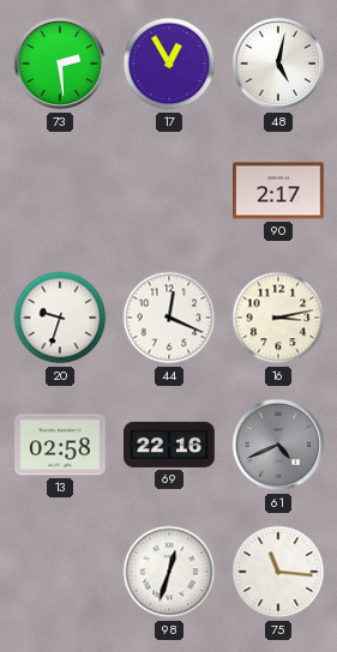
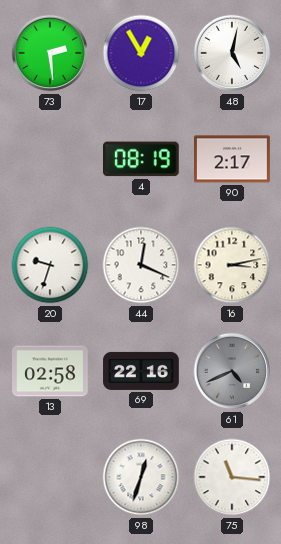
4: none -> 08:19
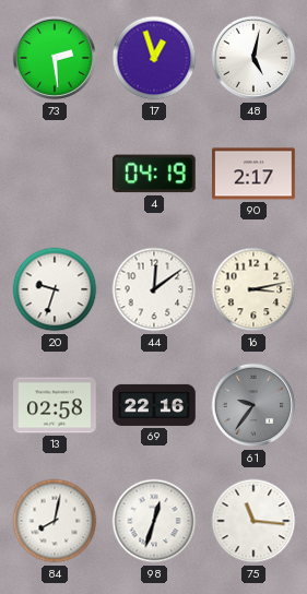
17: 12:55 -> 12:57
4: 08:19 -> 04:19
44: 12:19 -> 12:09
61: 4:41 -> 9:36
84: none -> 8:02
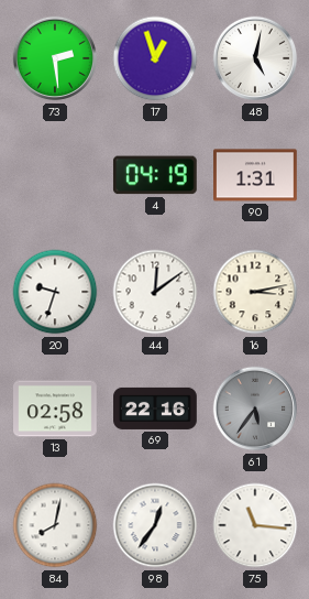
90: 2:17 -> 1:31
61: 9:36 -> 5:36
98: 12:33 -> 12:36
